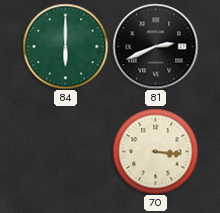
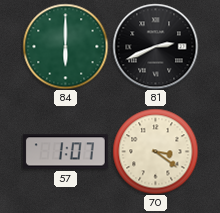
57: none -> 1:07
70: 3:16 -> 3:21
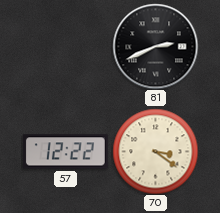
84: 6:00 -> none
57: 1:07 -> 12:22
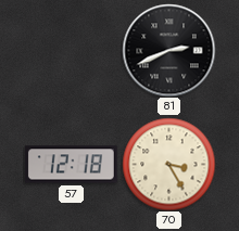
57: 12:22 -> 12:18
70: 3:21 -> 3:25
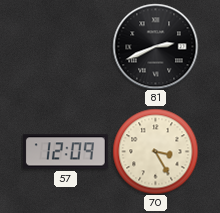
57: 12:18 -> 12:09
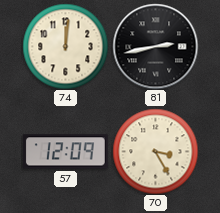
74: none -> 12:01
81: 2:41 -> 2:43
